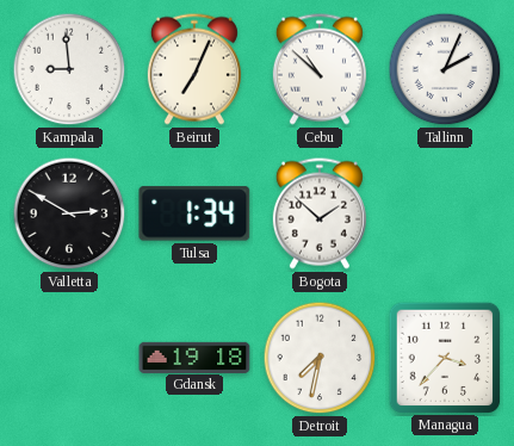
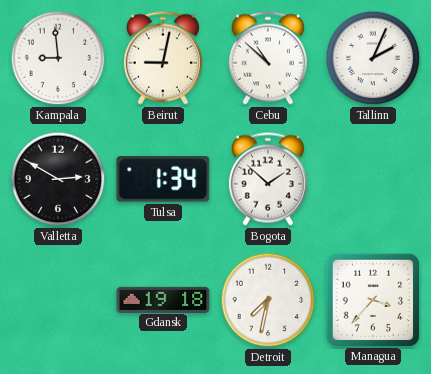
Beirut: 7:04 -> 9:02
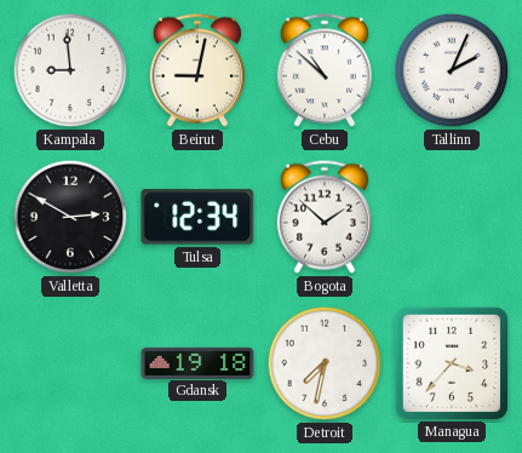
Tulsa: 1:34 -> 12:34
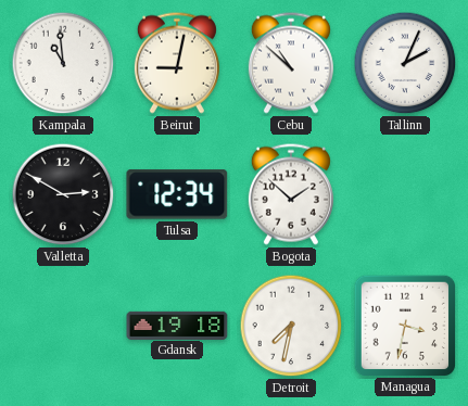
Kampala: 8:59 -> 10:59
Managua: 3:37 -> 3:32
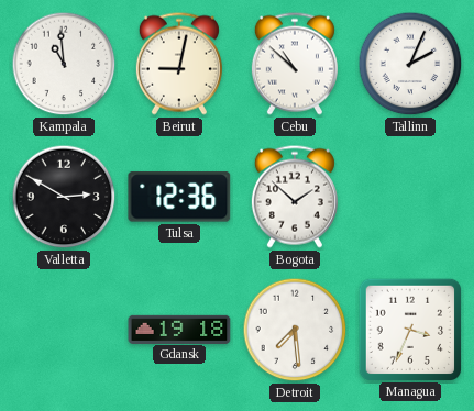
Tulsa: 12:34 -> 12:36
Detroit: 7:32 -> 7:29
Managua: 3:32 -> 3:34
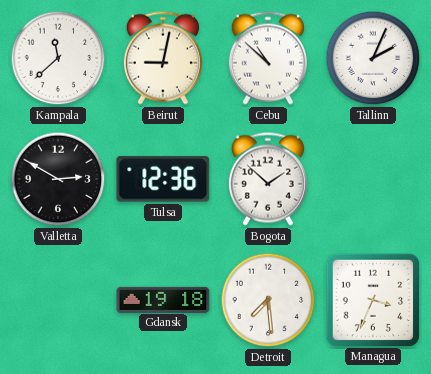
Kampala: 10:59 -> 11:38
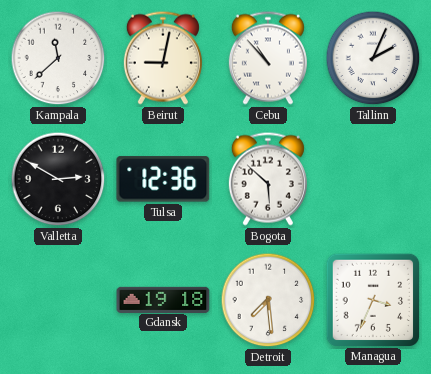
Cebu: 10:52 -> 10:53
Bogota: 1:52 -> 5:52
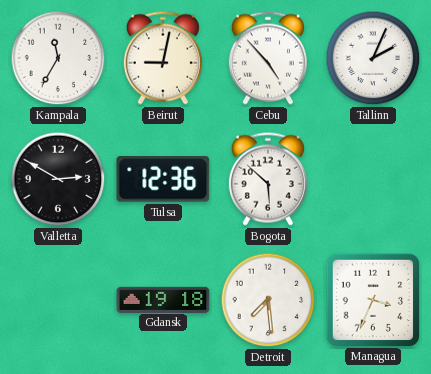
Kampala: 11:38 -> 11:35
Cebu: 10:53 -> 4:53
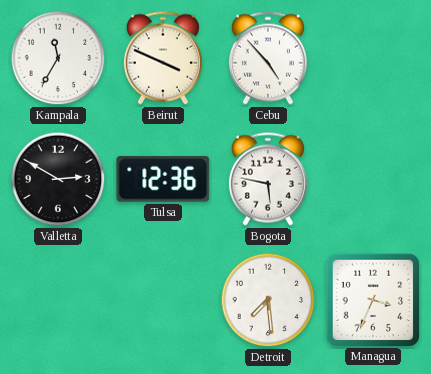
Beirut: 9:02 -> 3:49
Tallinn: 2:04 -> none
Bogota: 5:52 -> 5:47
Gdansk: 19:18 -> none
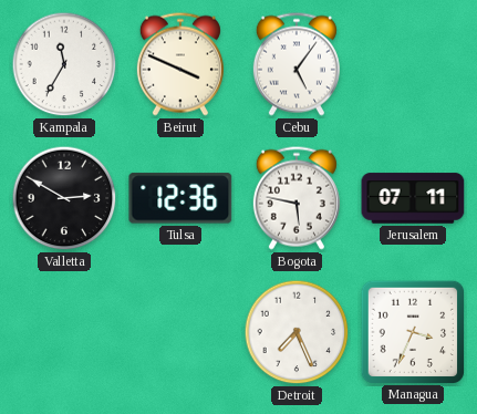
Cebu: 4:53 -> 5:06
Jerusalem: none -> 07:11
Detroit: 7:29 -> 7:26
